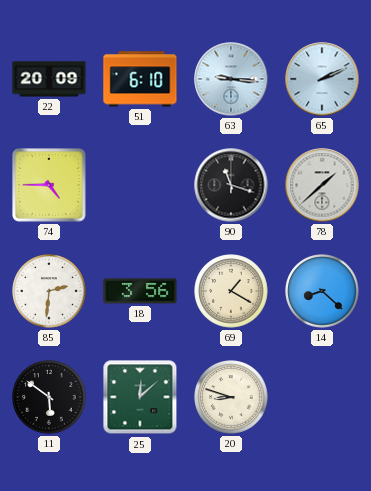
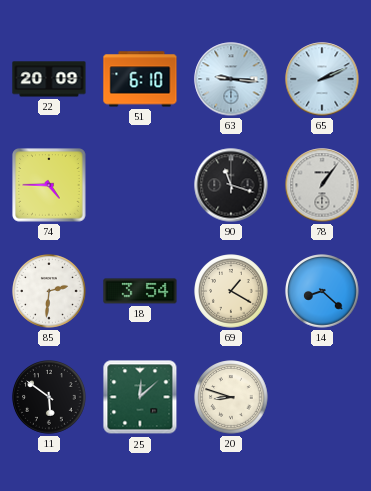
78: 1:38 -> 1:06
18: 3:56 -> 3:54
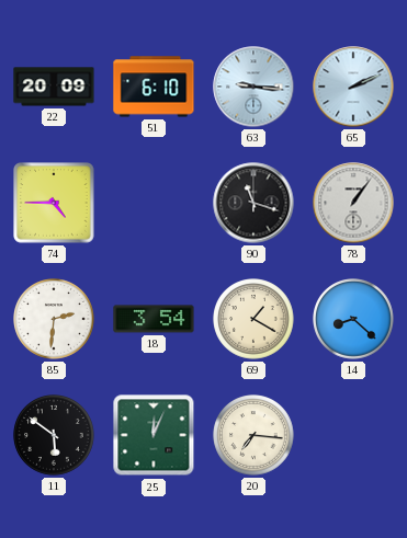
25: 12:08 -> 12:04
20: 8:48 -> 7:16
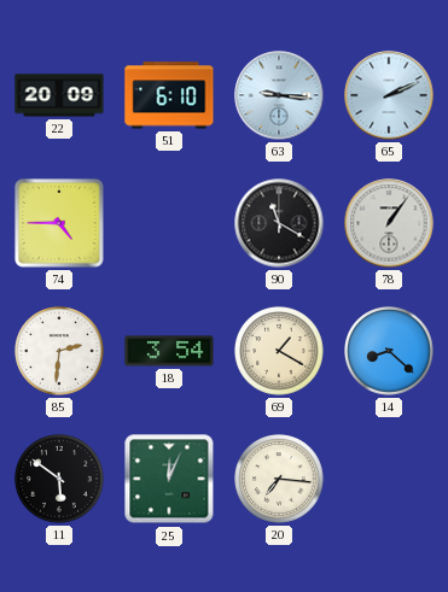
90: 11:18 -> 11:20
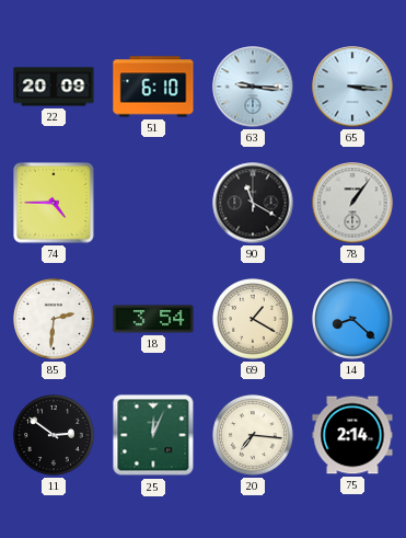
65: 2:11 -> 3:16
11: 5:51 -> 2:51
75: none -> 2:14
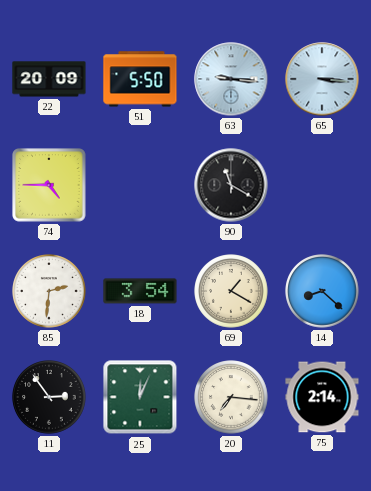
51: 6:10 -> 5:50
78: 1:06 -> none
11: 2:51 -> 2:54
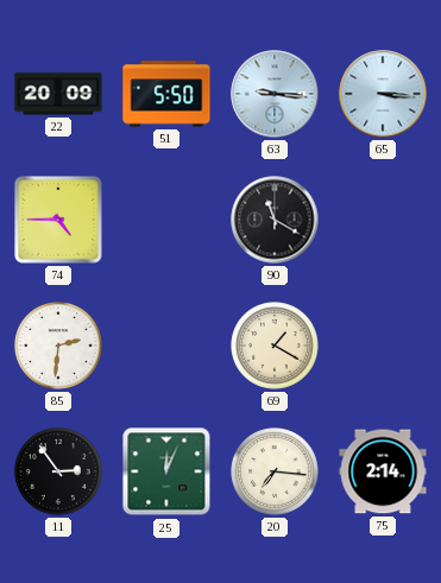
18: 3:54 -> none
14: 8:22 -> none
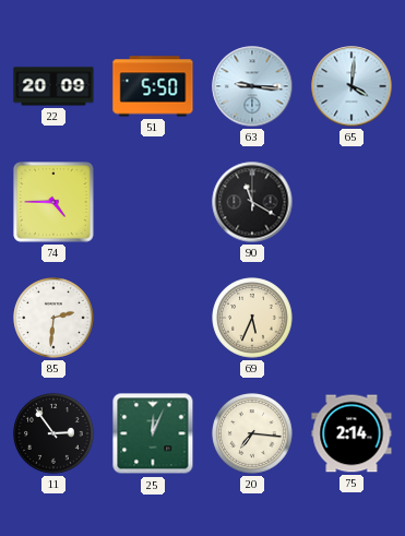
65: 3:16 -> 4:01
69: 1:20 -> 5:34
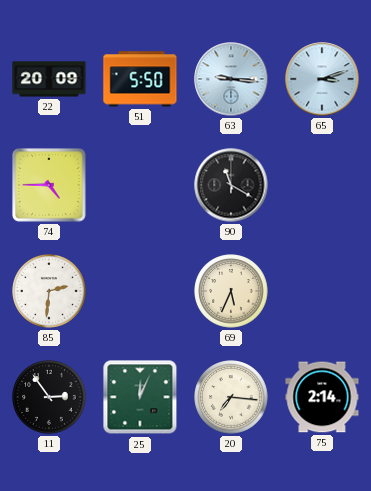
65: 4:01 -> 3:12
